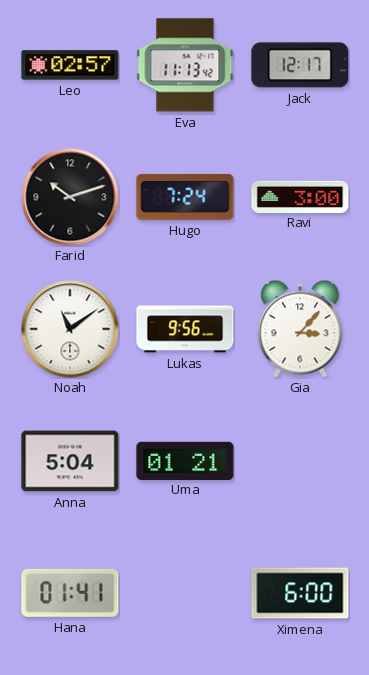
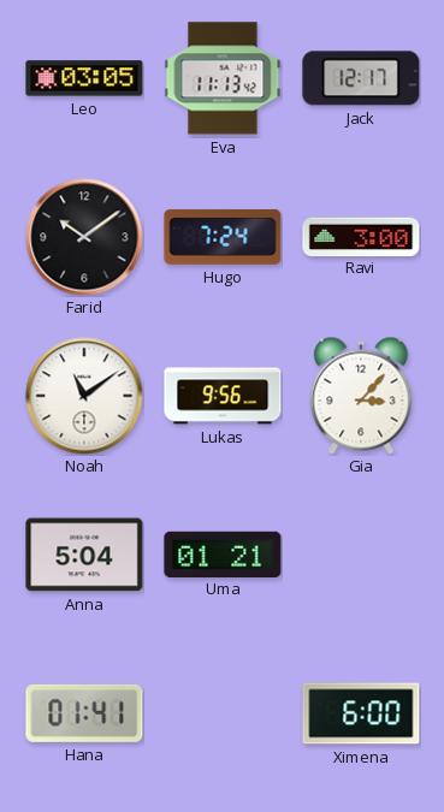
Leo: 02:57 -> 03:05
Farid: 10:12 -> 10:09
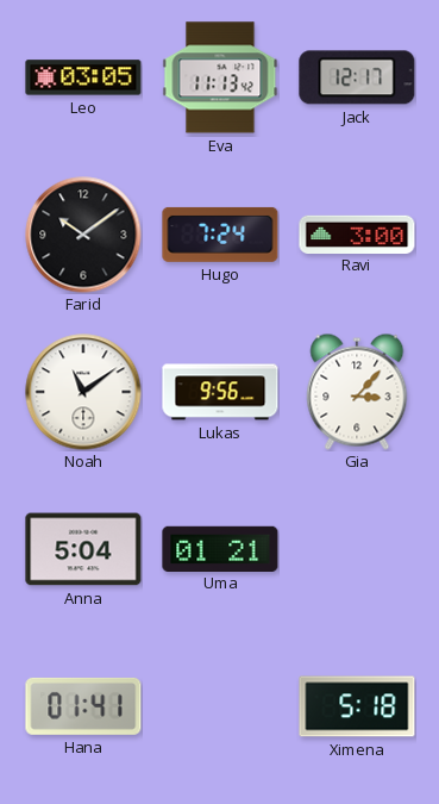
Ximena: 6:00 -> 5:18
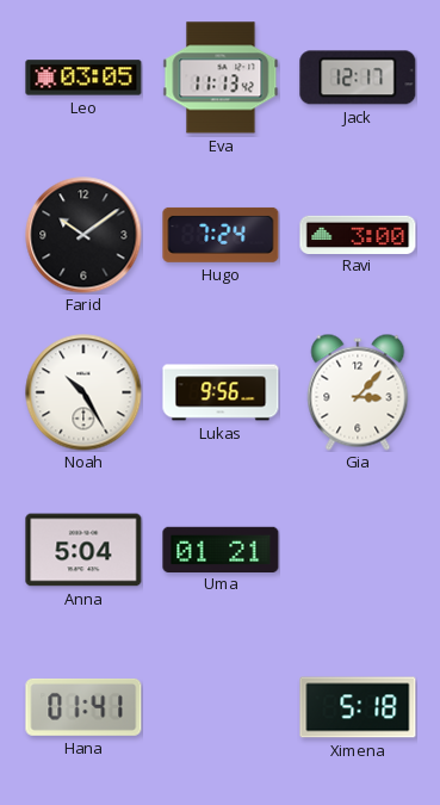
Noah: 11:09 -> 10:25
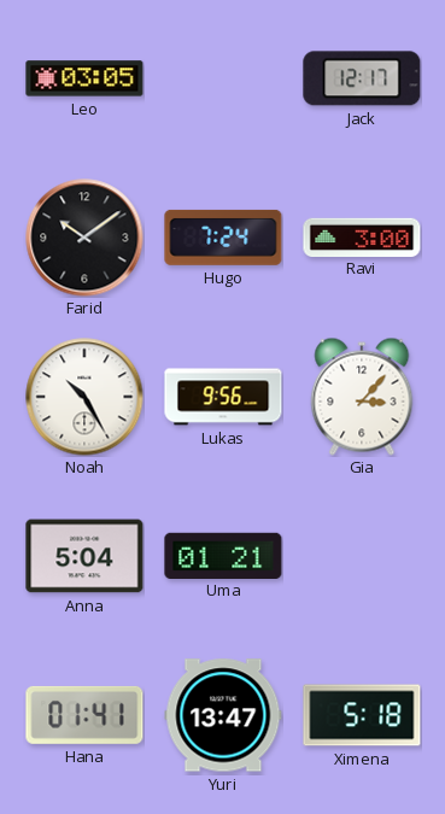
Eva: 11:13 -> none
Yuri: none -> 13:47
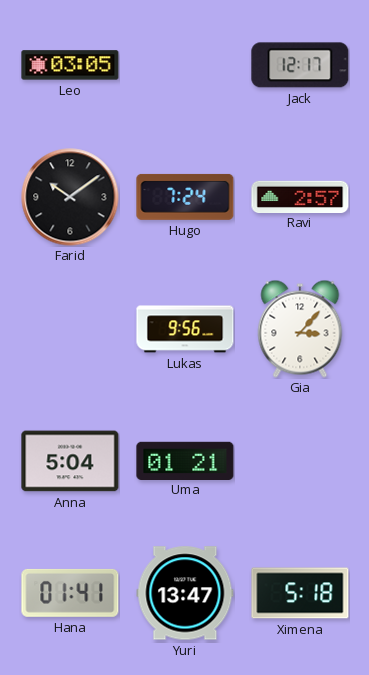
Ravi: 3:00 -> 2:57
Noah: 10:25 -> none
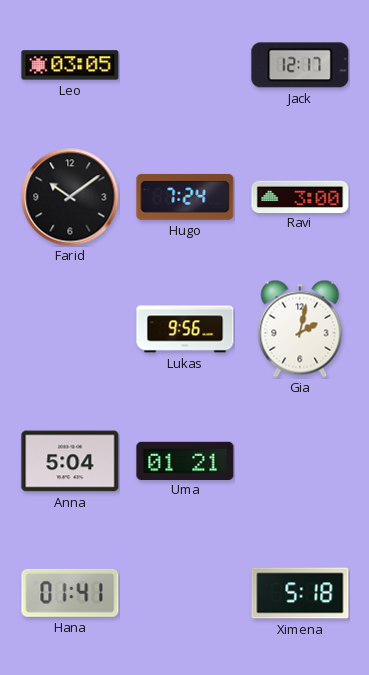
Ravi: 2:57 -> 3:00
Gia: 3:07 -> 2:02
Yuri: 13:47 -> none
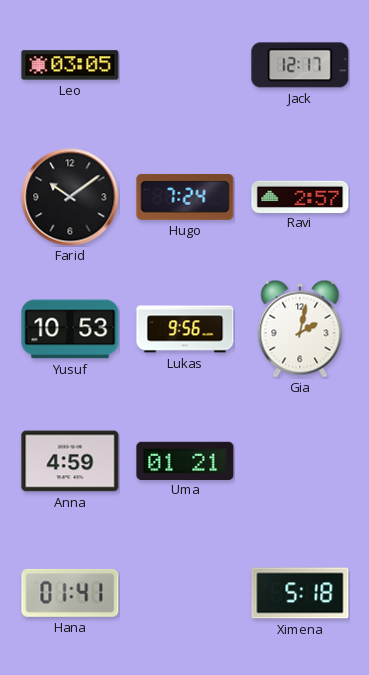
Ravi: 3:00 -> 2:57
Yusuf: none -> 10:53
Anna: 5:04 -> 4:59
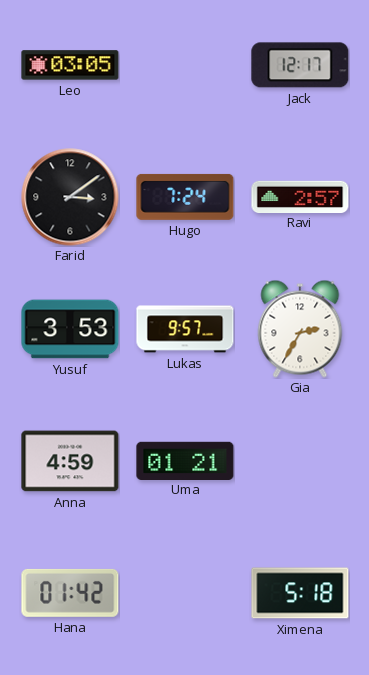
Farid: 10:09 -> 3:09
Yusuf: 10:53 -> 3:53
Lukas: 9:56 -> 9:57
Gia: 2:02 -> 2:35
Hana: 01:41 -> 01:42
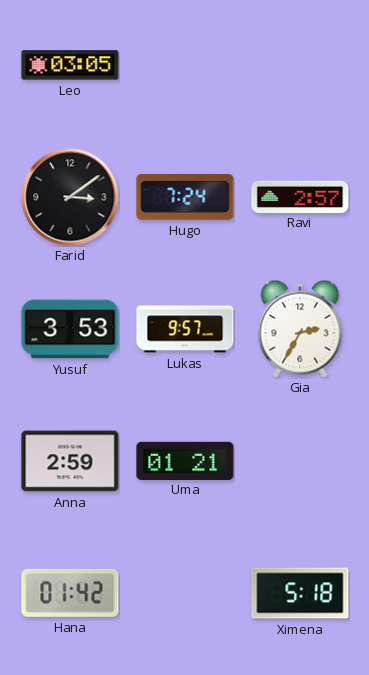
Jack: 12:17 -> none
Anna: 4:59 -> 2:59
